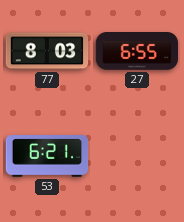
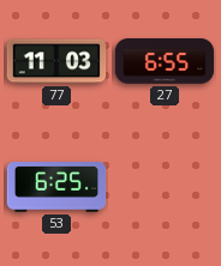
77: 8:03 -> 11:03
53: 6:21 -> 6:25
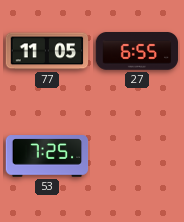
77: 11:03 -> 11:05
53: 6:25 -> 7:25
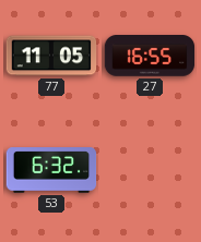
27: 6:55 -> 16:55
53: 7:25 -> 6:32
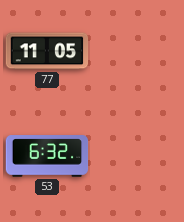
27: 16:55 -> none
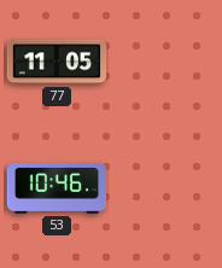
53: 6:32 -> 10:46
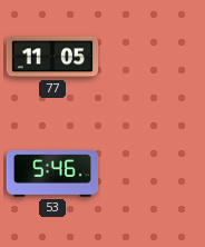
53: 10:46 -> 5:46
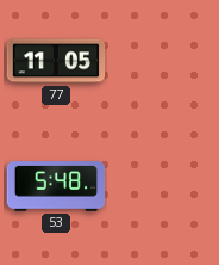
53: 5:46 -> 5:48
